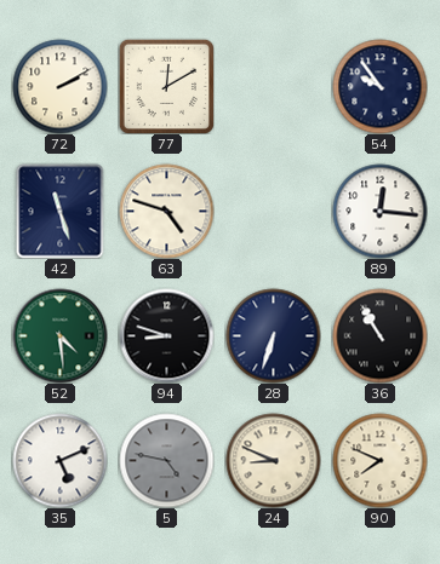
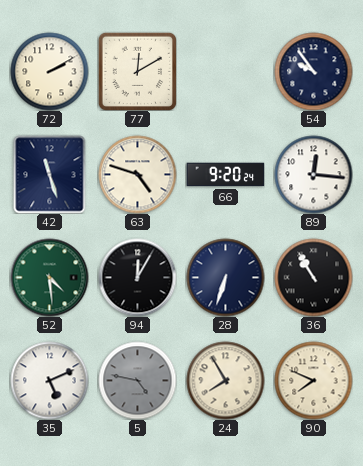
66: none -> 9:20
94: 8:48 -> 12:05
24: 8:49 -> 7:55
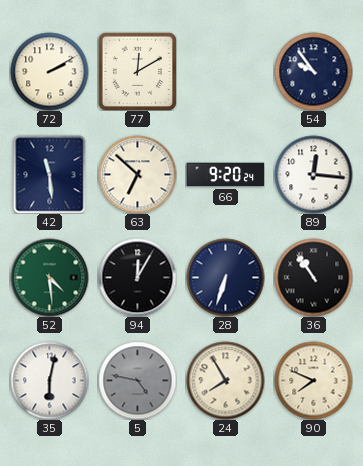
42: 11:27 -> 11:29
63: 4:48 -> 6:52
36: 10:55 -> 10:54
35: 5:11 -> 6:02
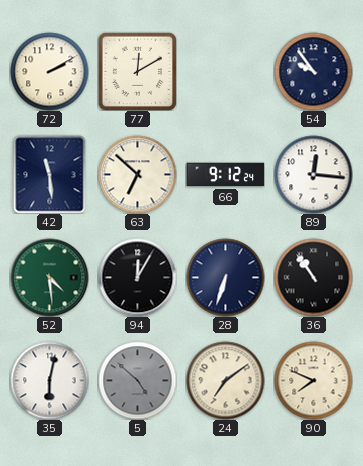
66: 9:20 -> 9:12
5: 4:47 -> 4:52
24: 7:55 -> 7:09
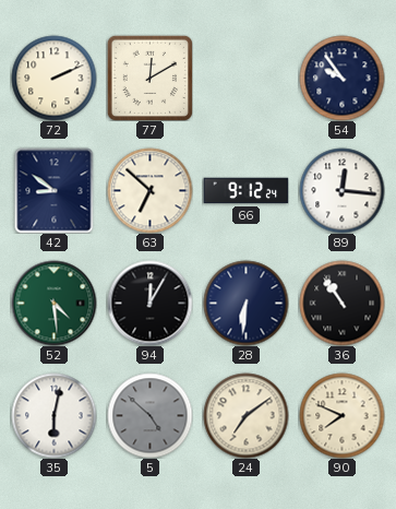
72: 2:10 -> 2:11
42: 11:29 -> 8:51
28: 6:33 -> 6:31
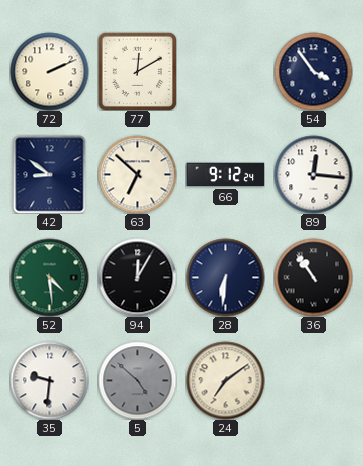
54: 9:54 -> 3:54
35: 6:02 -> 9:31
90: 7:49 -> none
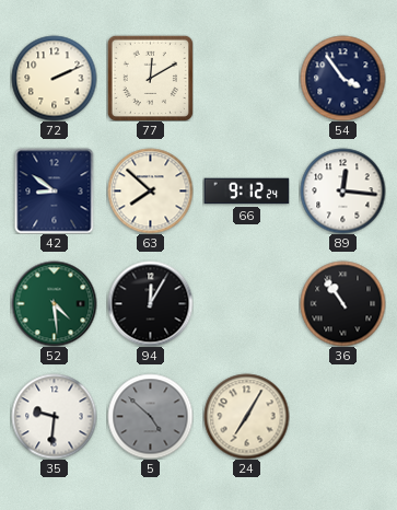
63: 6:52 -> 7:52
28: 6:31 -> none
24: 7:09 -> 7:05
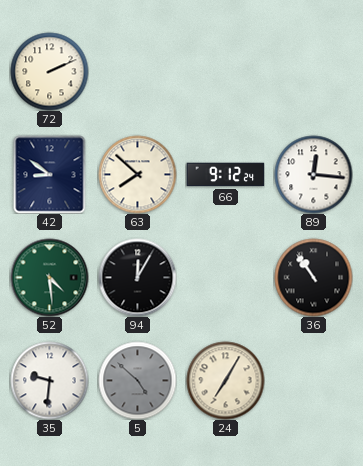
77: 12:10 -> none
54: 3:54 -> none
